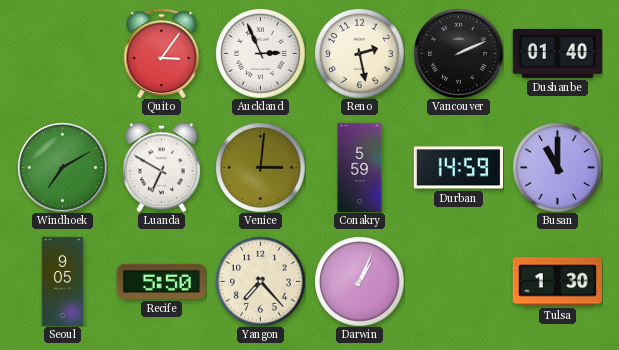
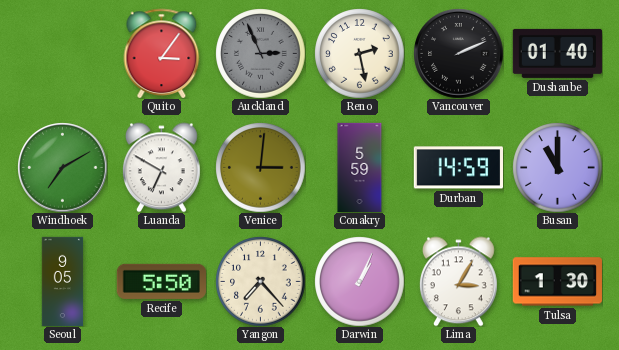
Auckland dial: white -> grey
Lima: none -> 3:05
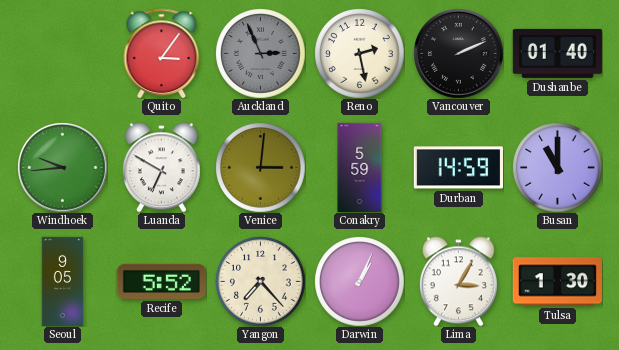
Windhoek: 7:10 -> 9:44
Recife: 5:50 -> 5:52
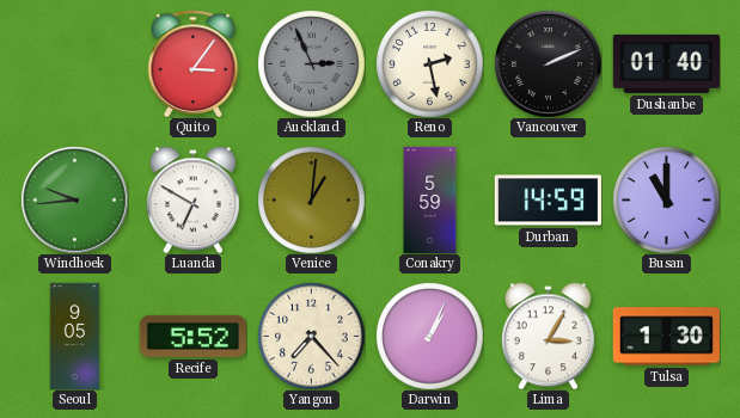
Venice: 3:01 -> 1:01
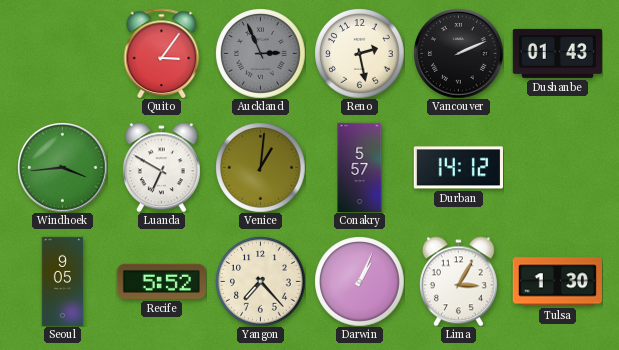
Dushanbe: 01:40 -> 01:43
Windhoek: 9:44 -> 3:44
Conakry: 5:59 -> 5:57
Durban: 14:59 -> 14:12
Busan: 11:00 -> none
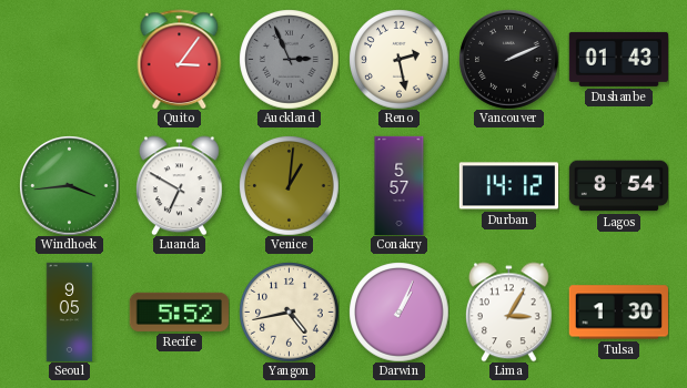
Lagos: none -> 8:54
Yangon: 7:23 -> 4:43
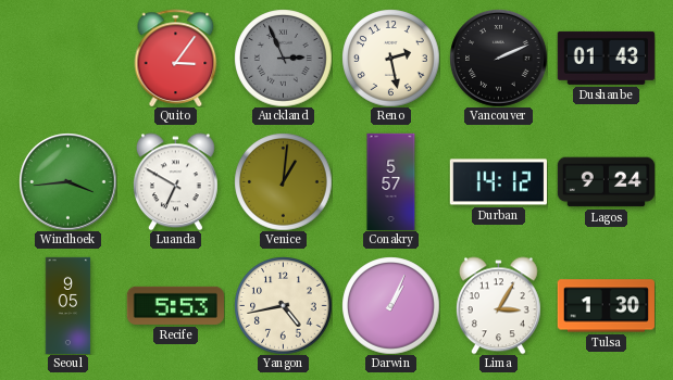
Lagos: 8:54 -> 9:24
Recife: 5:52 -> 5:53
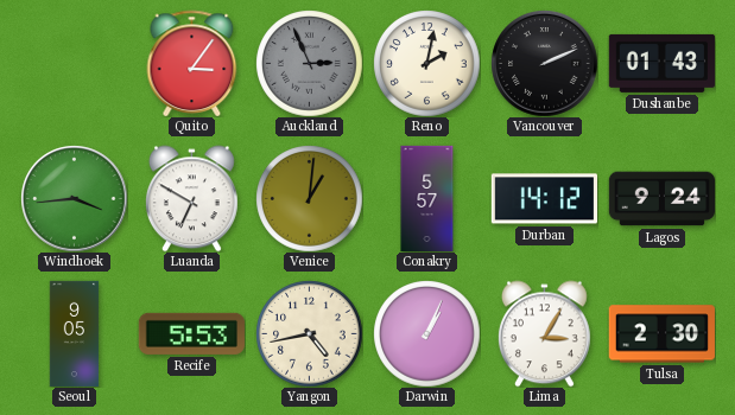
Reno: 2:28 -> 2:02
Tulsa: 1:30 -> 2:30
